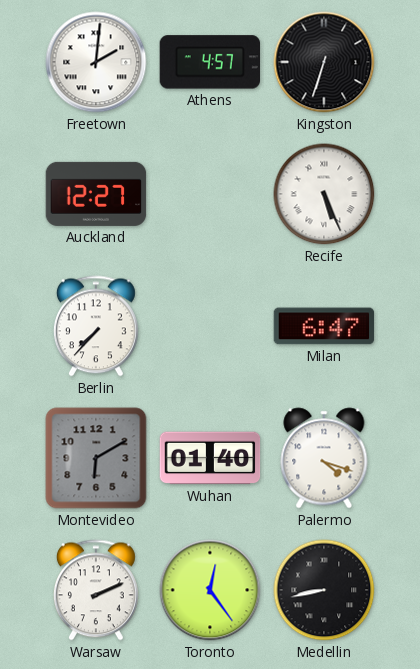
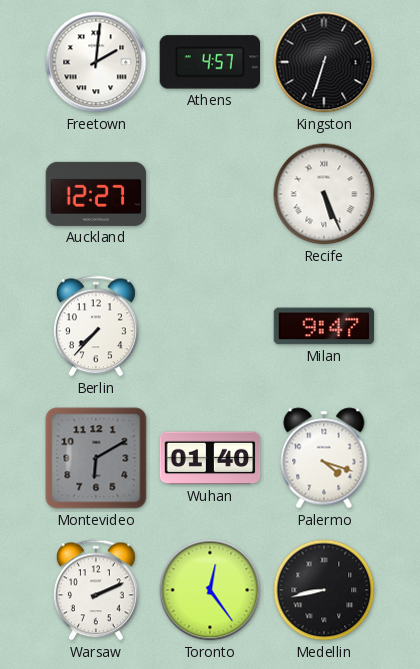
Milan: 6:47 -> 9:47
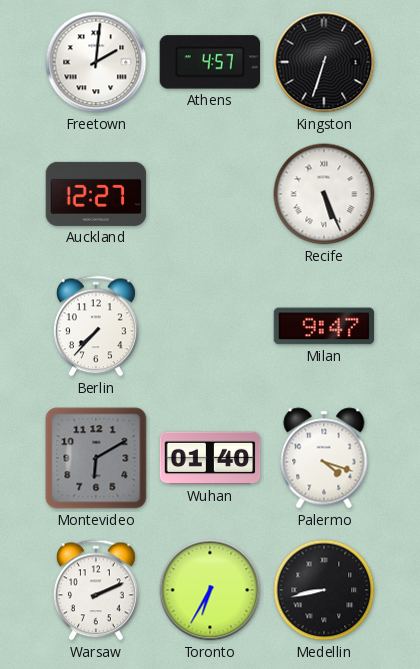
Toronto: 12:24 -> 6:35
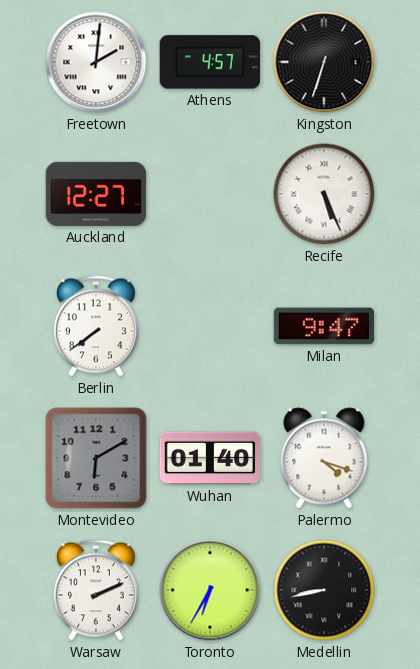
Berlin: 7:37 -> 7:39
